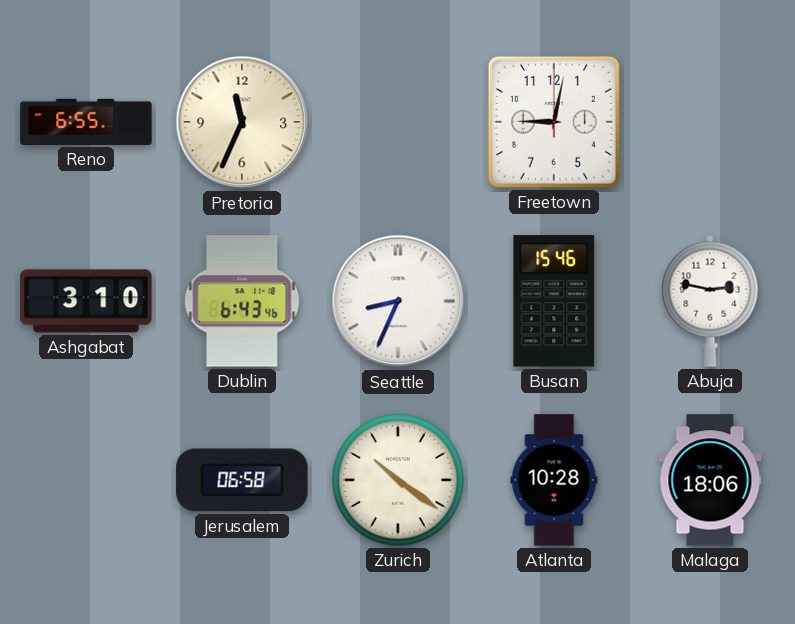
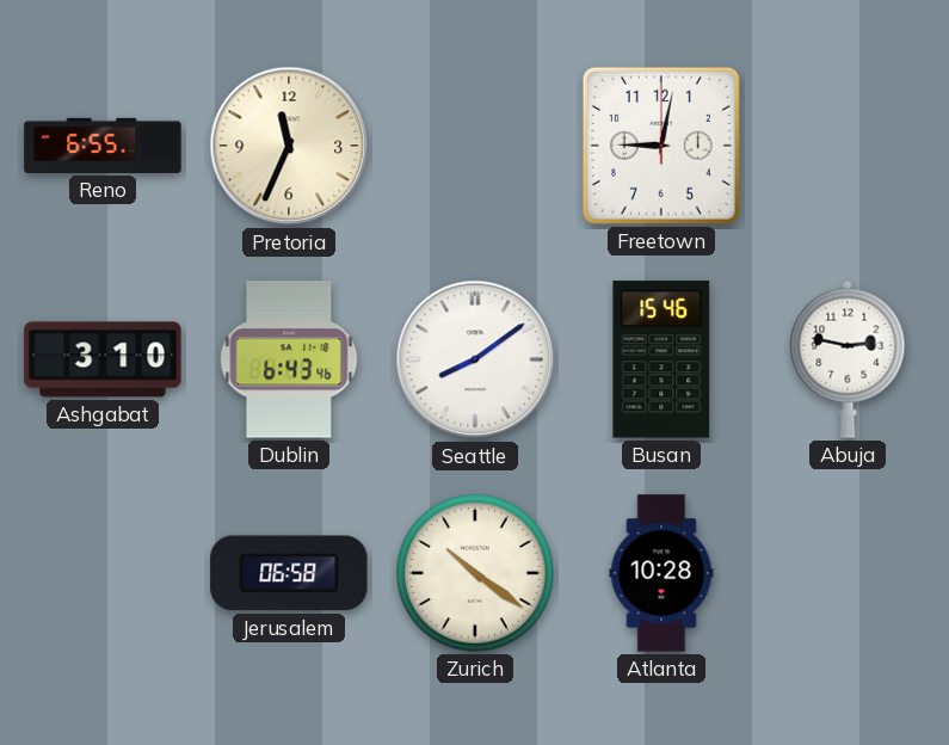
Seattle: 8:34 -> 8:09
Malaga: 18:06 -> none
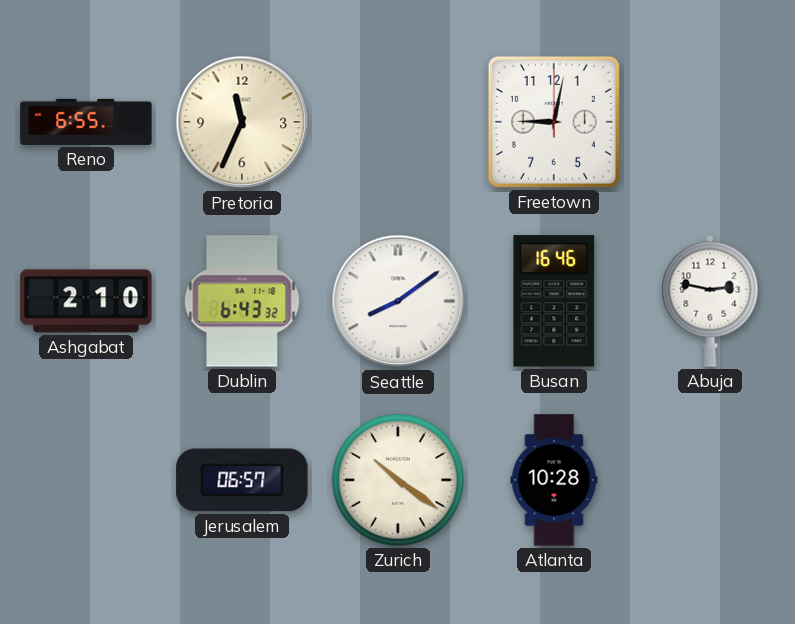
Ashgabat: 3:10 -> 2:10
Dublin: 6:43:46 -> 6:43:32
Busan: 15:46 -> 16:46
Jerusalem: 06:58 -> 06:57
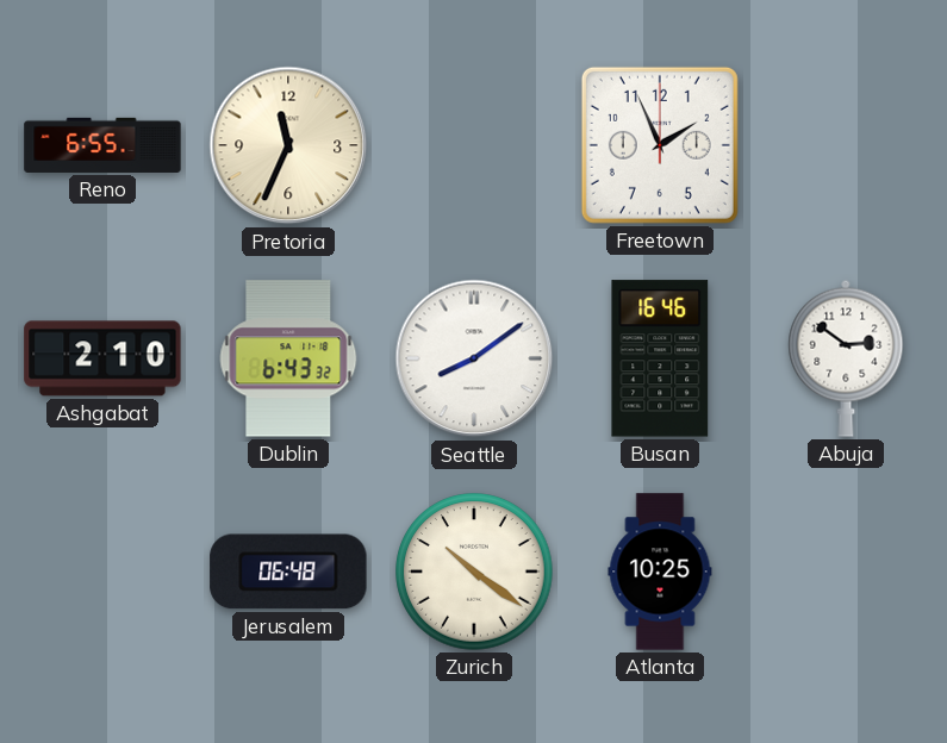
Freetown: 9:02 -> 1:56
Abuja: 2:47 -> 2:51
Jerusalem: 06:57 -> 06:48
Atlanta: 10:28 -> 10:25
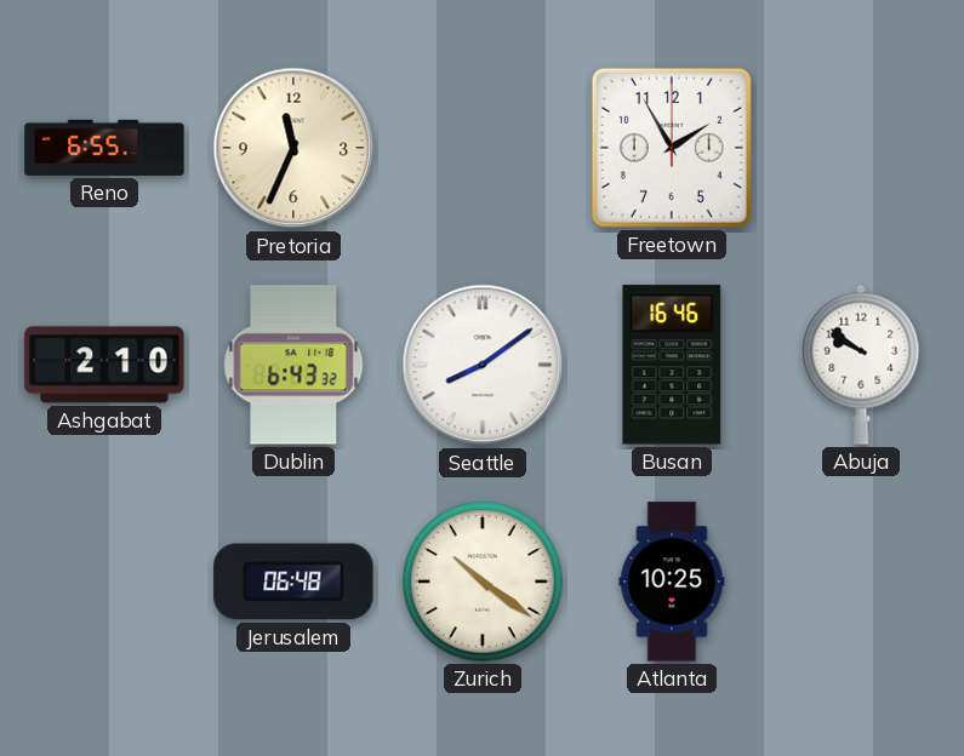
Freetown: 1:56 -> 1:55
Abuja: 2:51 -> 9:51
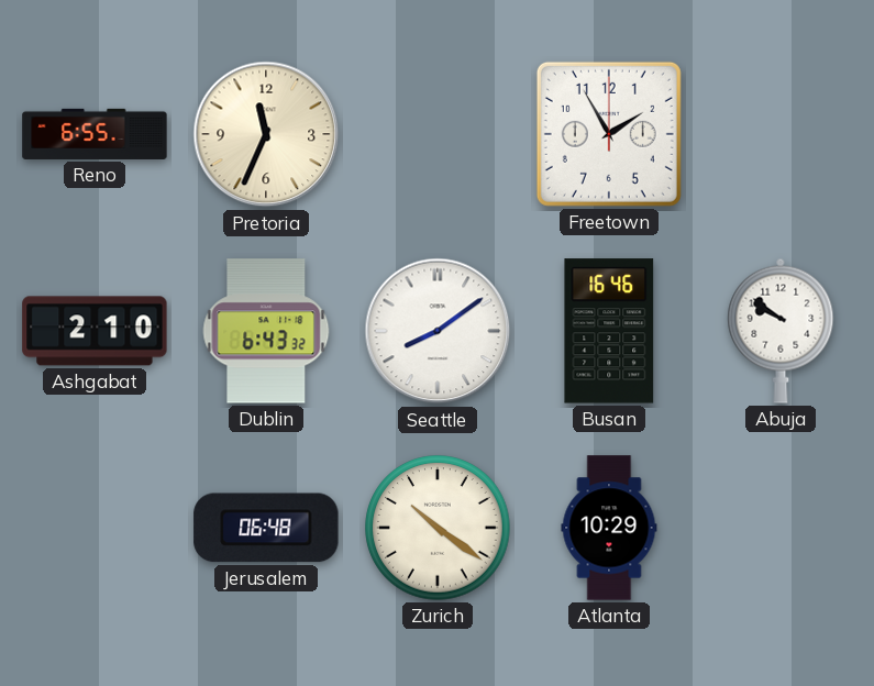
Atlanta: 10:25 -> 10:29
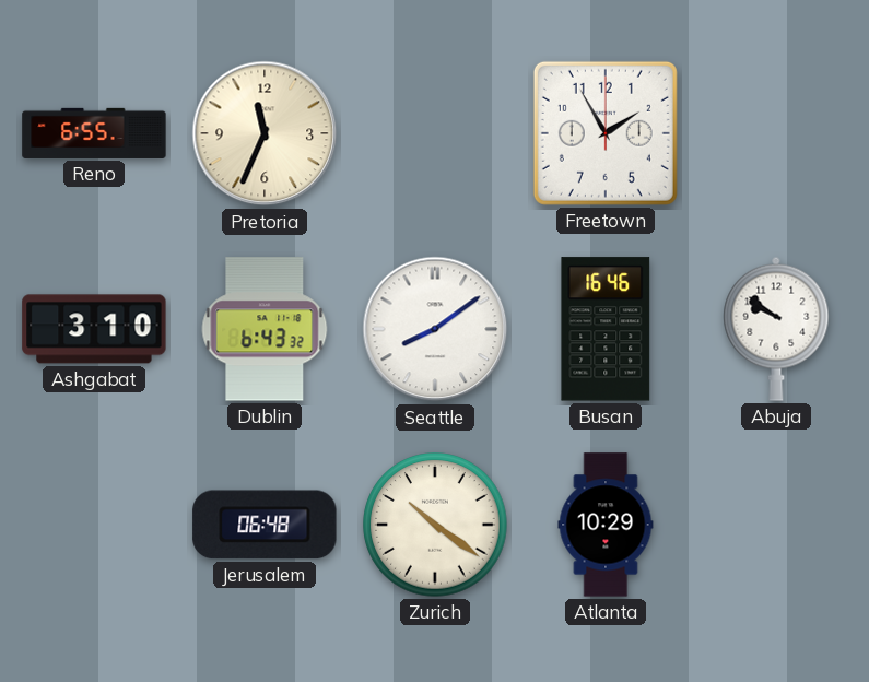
Ashgabat: 2:10 -> 3:10
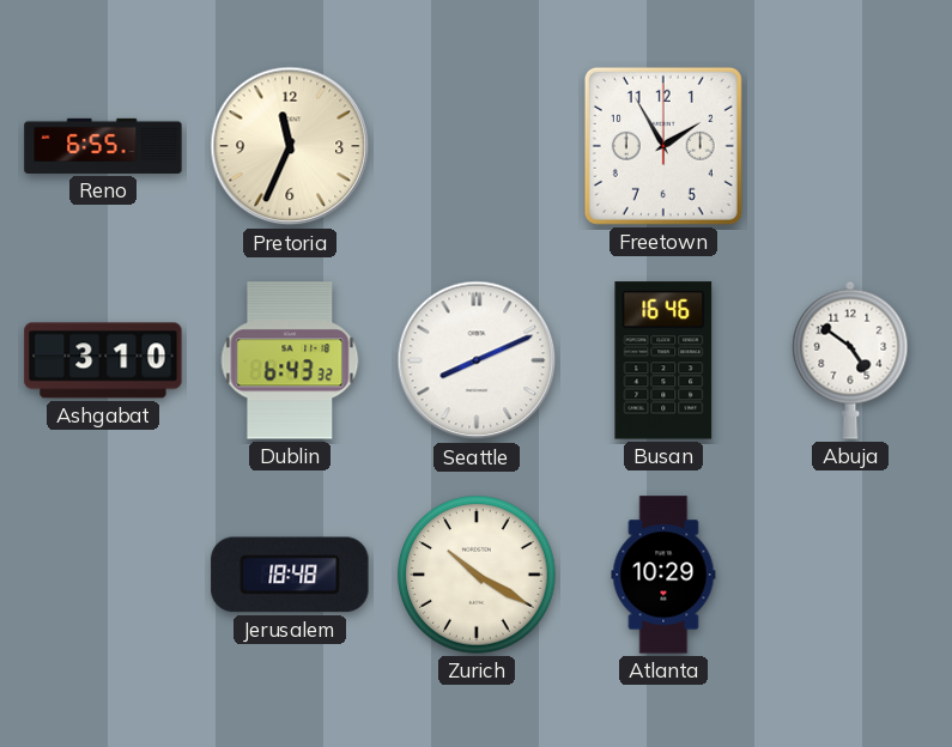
Seattle: 8:09 -> 8:11
Abuja: 9:51 -> 4:51
Jerusalem: 06:48 -> 18:48
Zurich: 10:21 -> 10:20
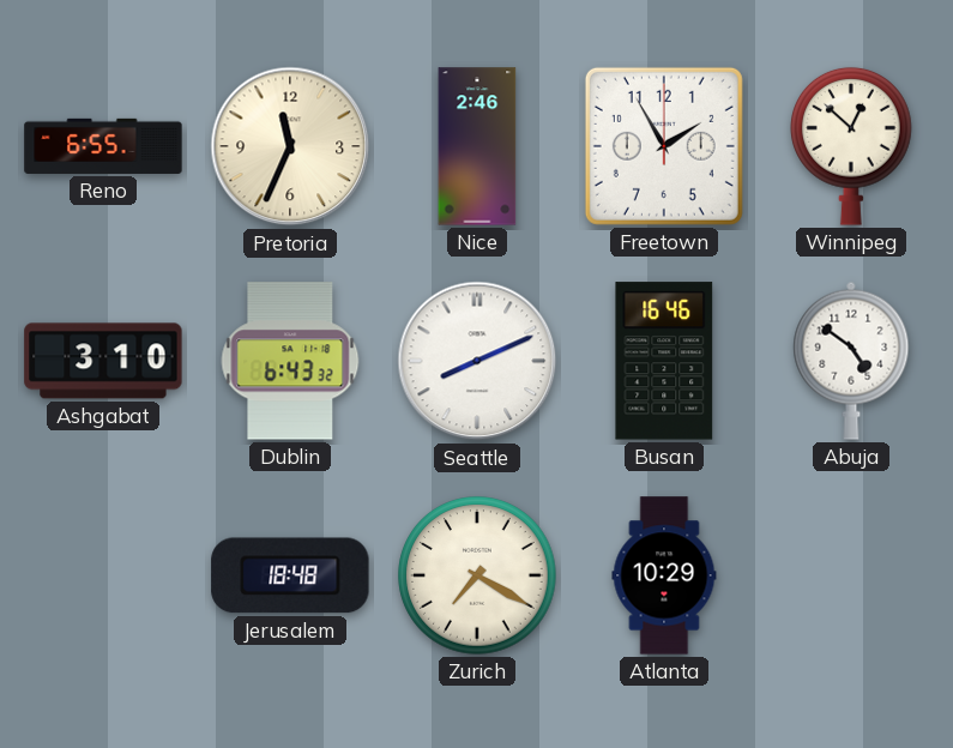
Nice: none -> 2:46
Winnipeg: none -> 12:52
Zurich: 10:20 -> 7:20
